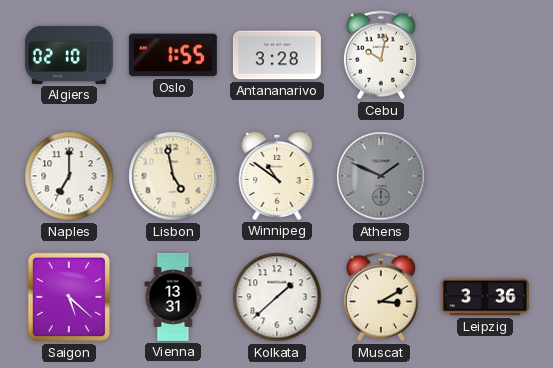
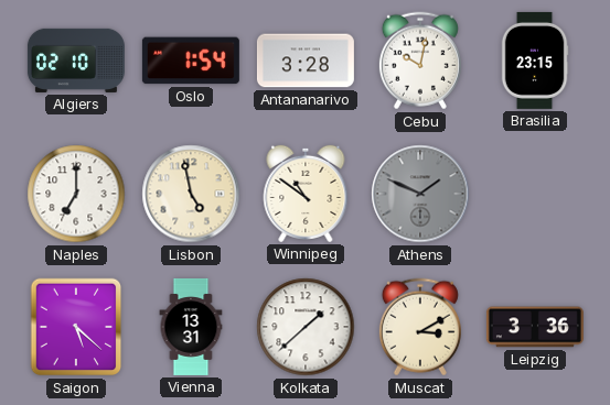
Oslo: 1:55 -> 1:54
Brasilia: none -> 23:15
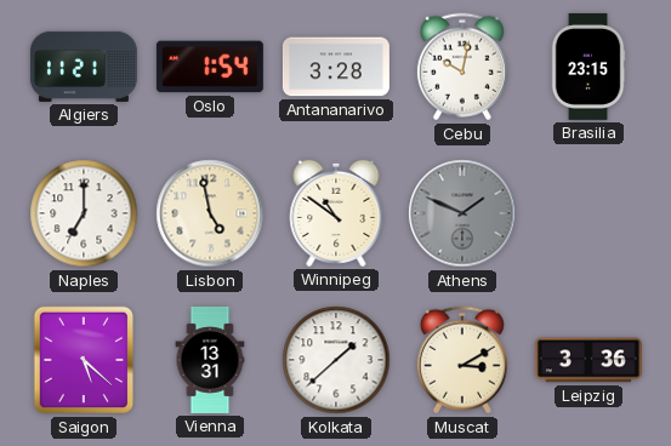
Algiers: 02:10 -> 11:21
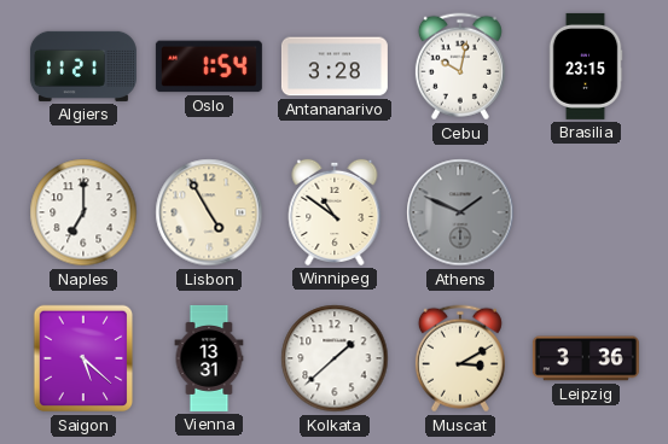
Lisbon: 4:58 -> 4:55
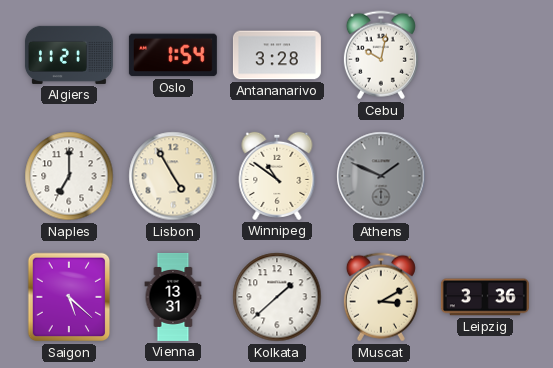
Brasilia: 23:15 -> none
